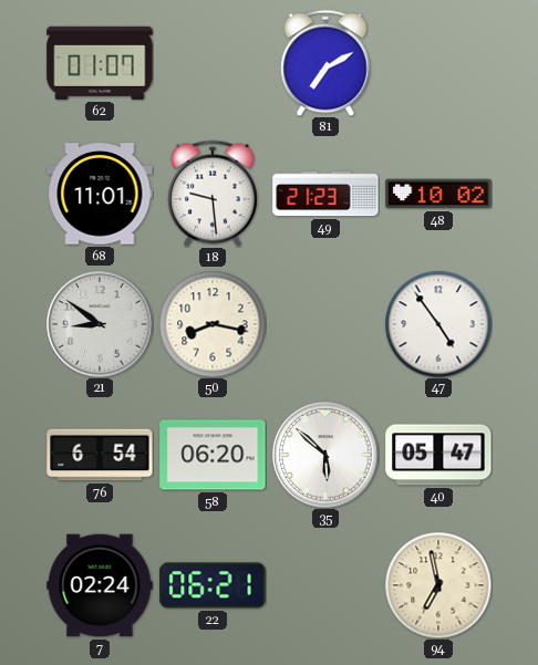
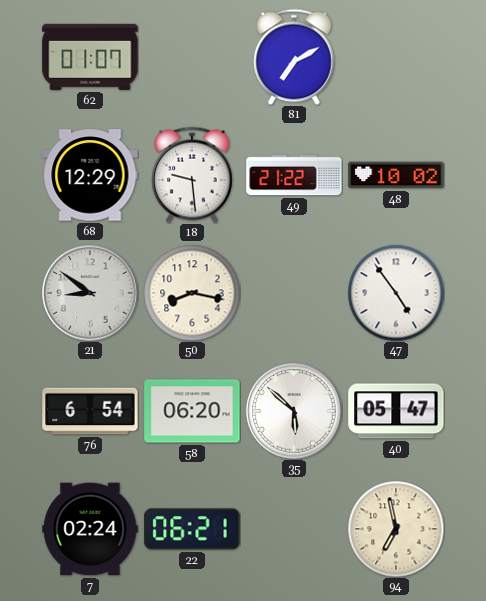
68: 11:01 -> 12:29
49: 21:23 -> 21:22
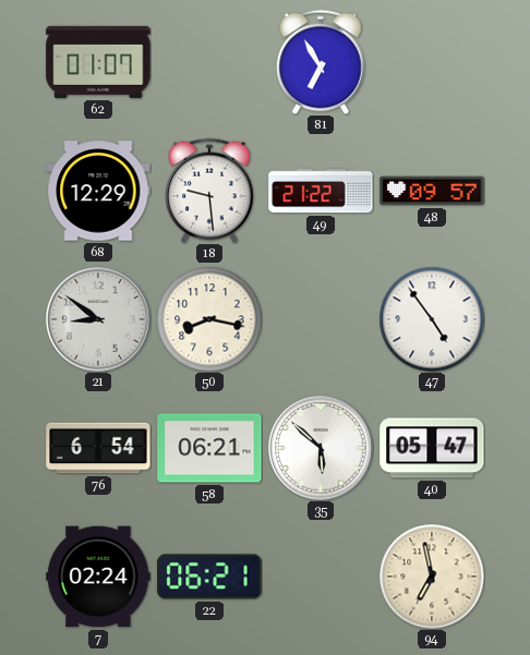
81: 7:10 -> 6:55
48: 10:02 -> 09:57
58: 06:20 -> 06:21
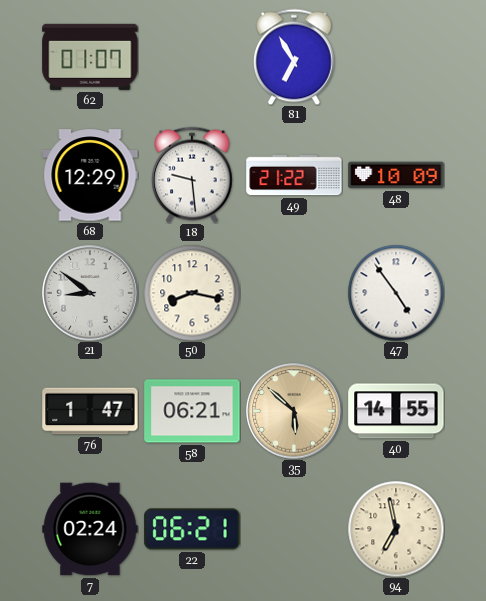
48: 09:57 -> 10:09
76: 6:54 -> 1:47
35 dial: white -> champagne
40: 05:47 -> 14:55
